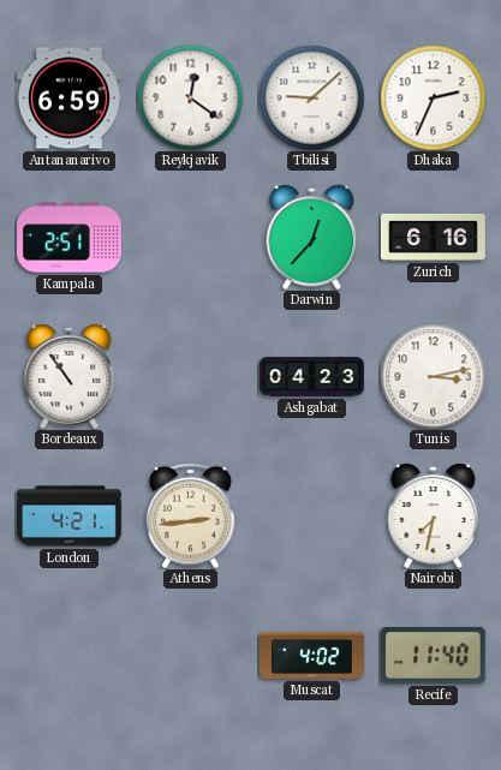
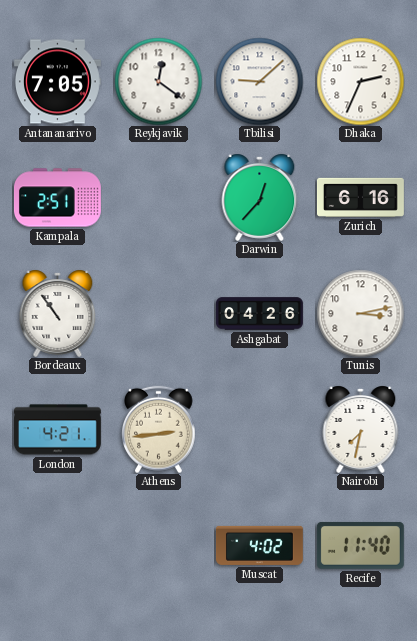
Antananarivo: 6:59 -> 7:05
Ashgabat: 04:23 -> 04:26
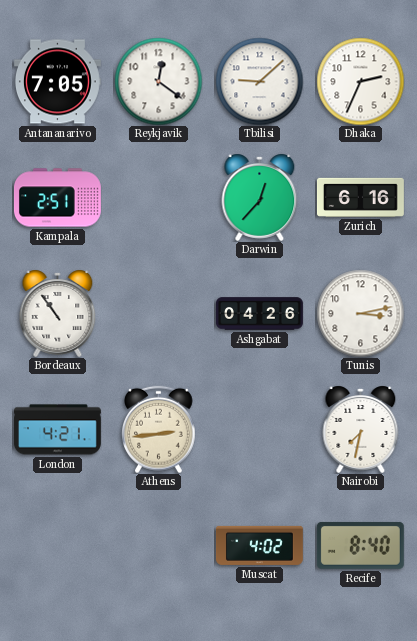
Recife: 11:40 -> 8:40
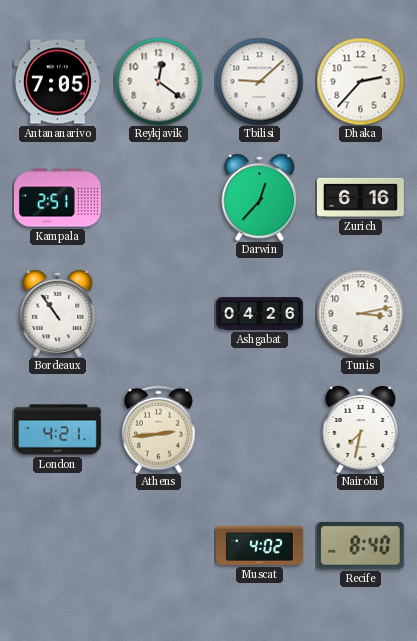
Dhaka: 2:34 -> 2:37
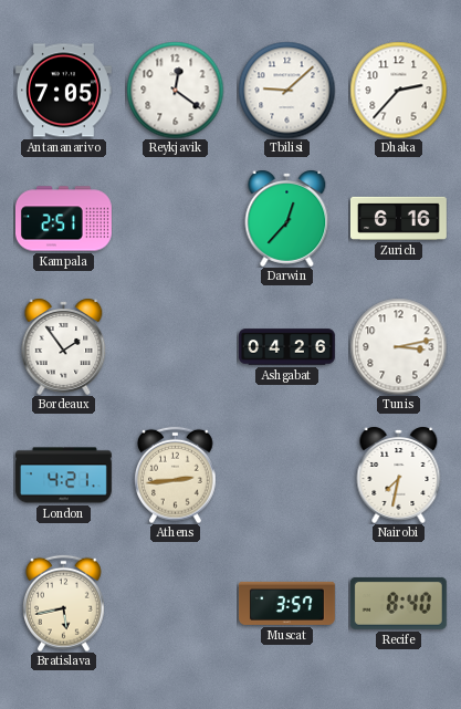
Bordeaux: 10:54 -> 1:54
Bratislava: none -> 5:43
Muscat: 4:02 -> 3:57
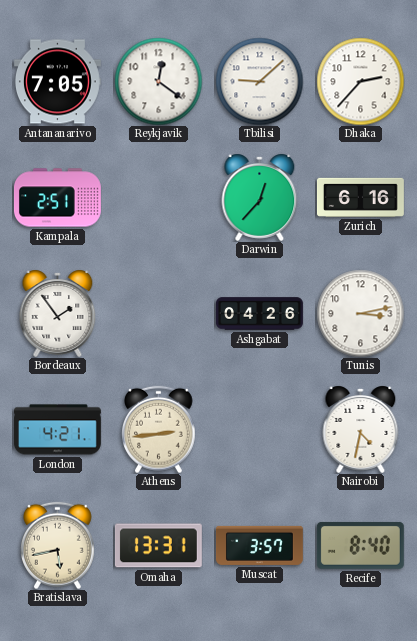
Nairobi: 7:32 -> 4:32
Omaha: none -> 13:31
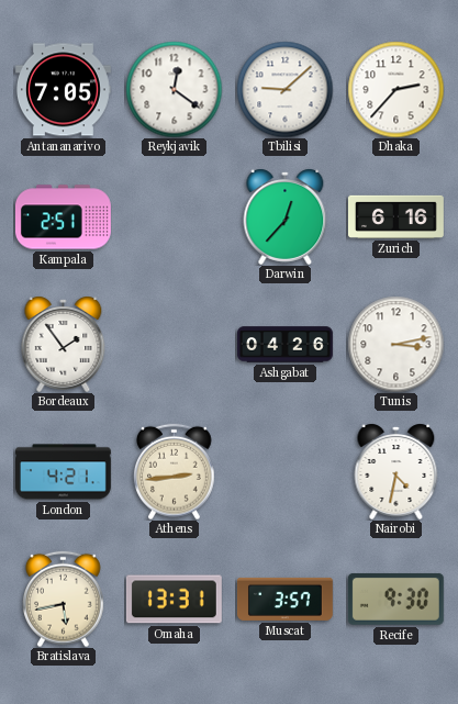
Recife: 8:40 -> 9:30
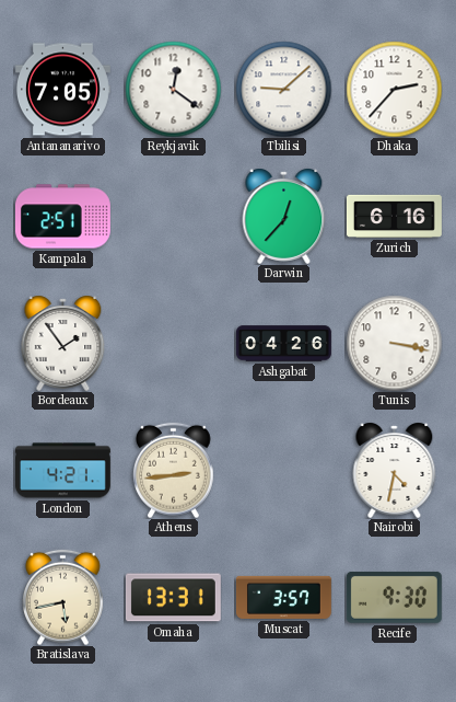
Tunis: 3:13 -> 3:17
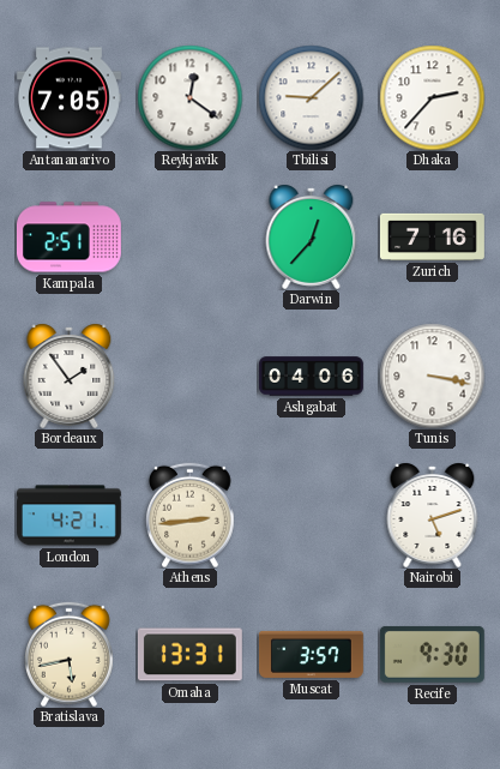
Zurich: 6:16 -> 7:16
Ashgabat: 04:26 -> 04:06
Nairobi: 4:32 -> 5:12
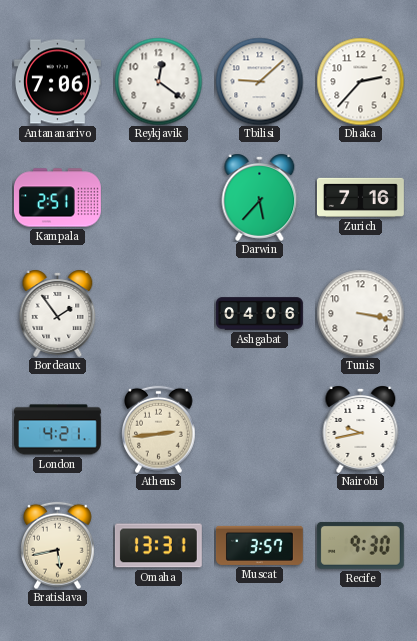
Antananarivo: 7:05 -> 7:06
Darwin: 12:37 -> 5:37
Nairobi: 5:12 -> 9:43
